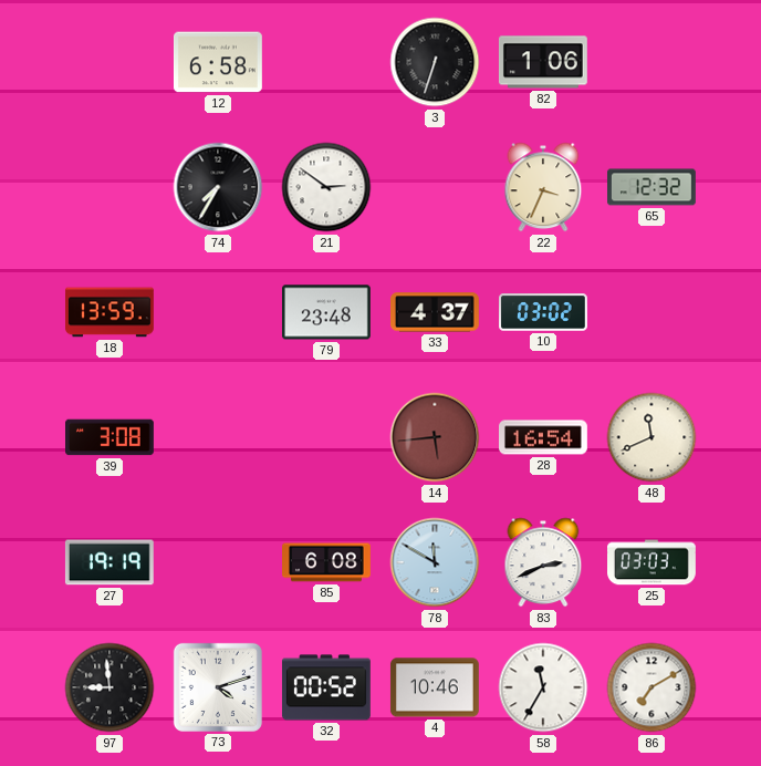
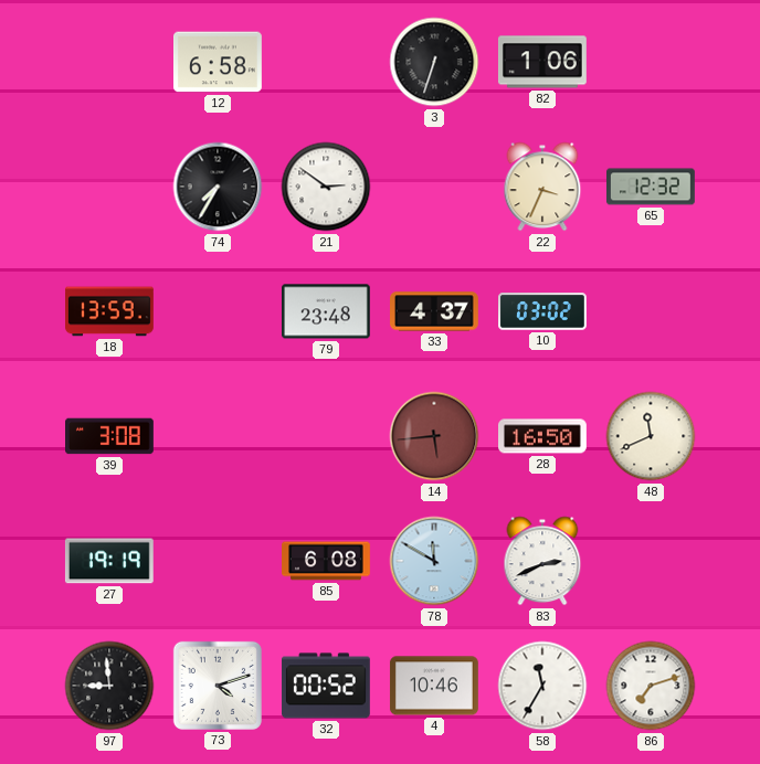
28: 16:54 -> 16:50
25: 03:03 -> none
86: 7:10 -> 7:12
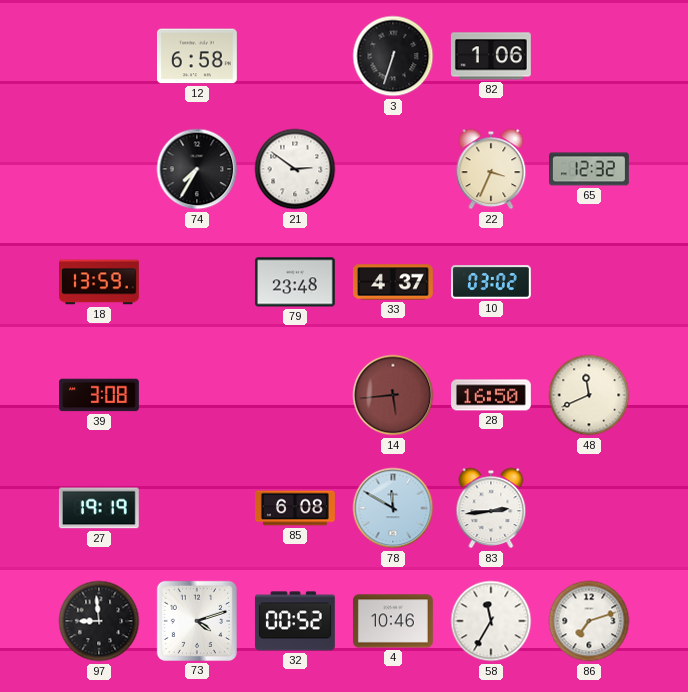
83: 2:41 -> 2:44
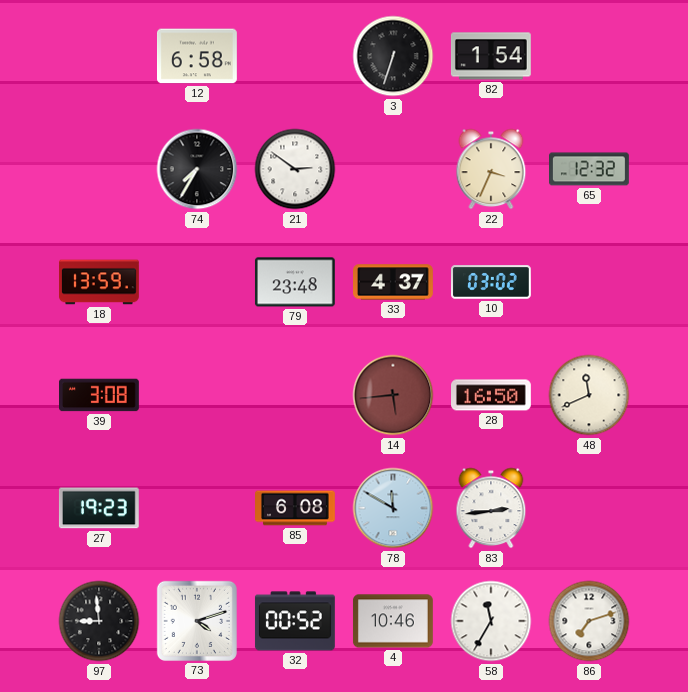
82: 1:06 -> 1:54
27: 19:19 -> 19:23
